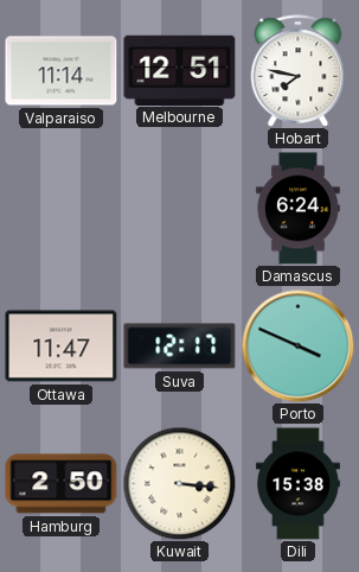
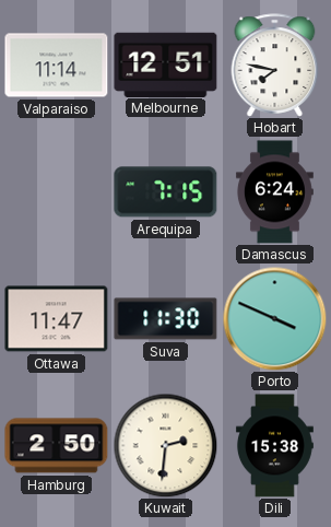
Arequipa: none -> 7:15
Suva: 12:17 -> 11:30
Kuwait: 3:16 -> 2:31
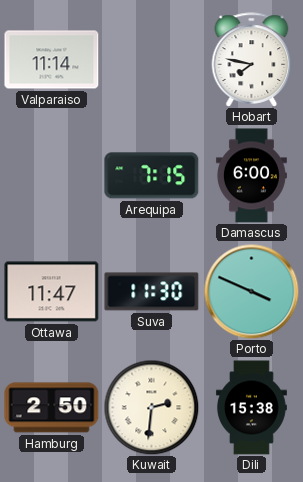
Melbourne: 12:51 -> none
Damascus: 6:24 -> 6:00
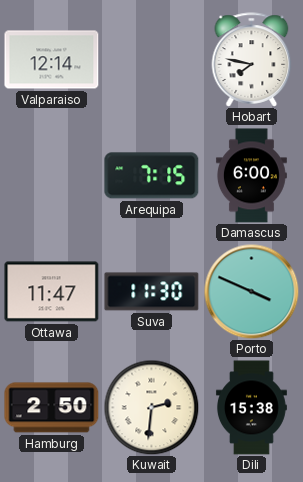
Valparaiso: 11:14 -> 12:14
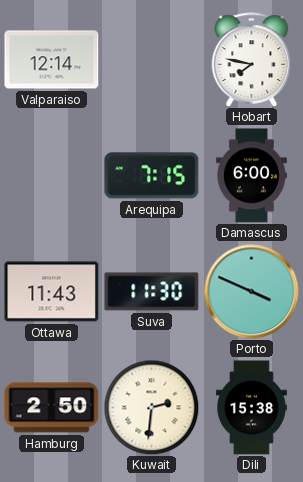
Ottawa: 11:47 -> 11:43
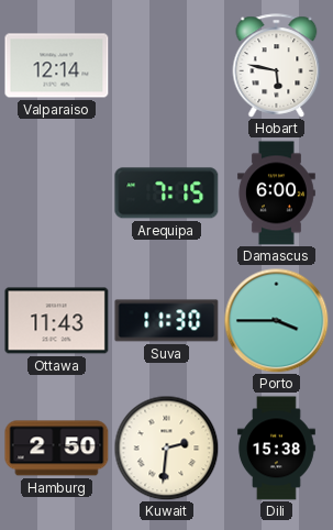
Hobart: 7:47 -> 5:47
Porto: 3:49 -> 3:45
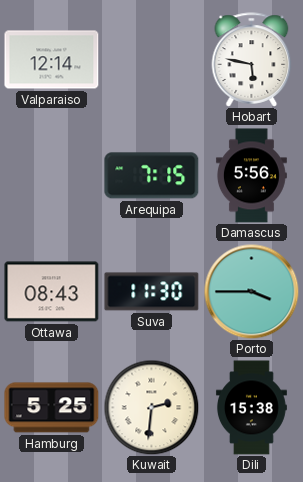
Damascus: 6:00 -> 5:56
Ottawa: 11:43 -> 08:43
Hamburg: 2:50 -> 5:25
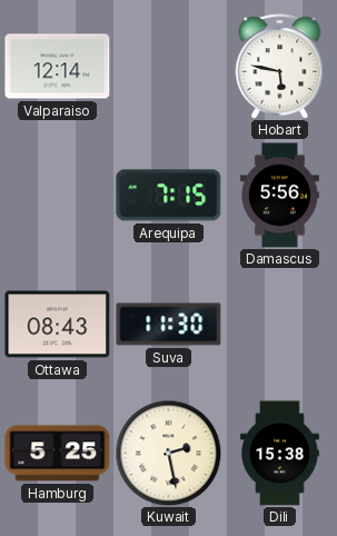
Porto: 3:45 -> none
Kuwait: 2:31 -> 2:28
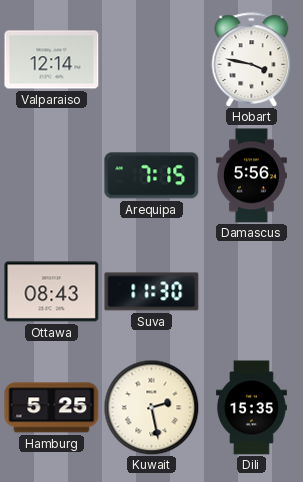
Hobart: 5:47 -> 3:47
Dili: 15:38 -> 15:35
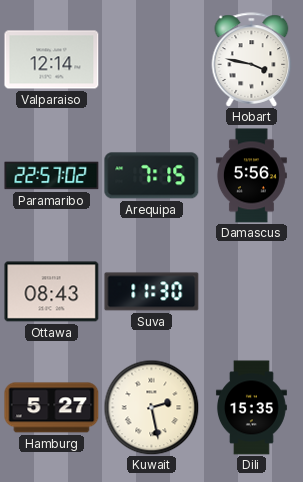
Paramaribo: none -> 22:57
Hamburg: 5:25 -> 5:27
